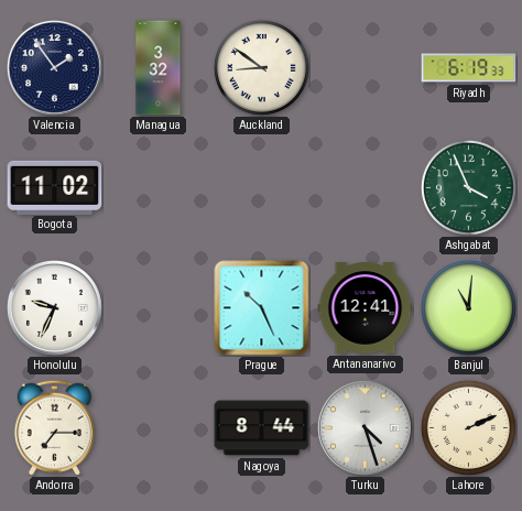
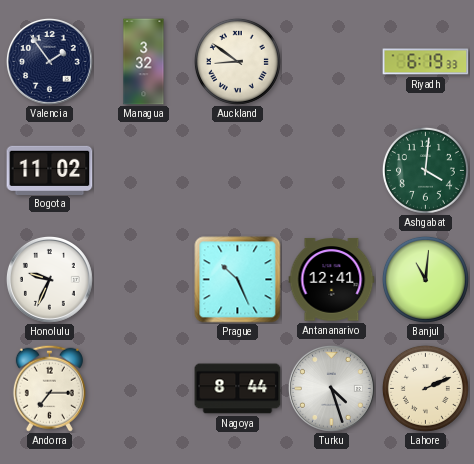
Ashgabat: 3:56 -> 4:01
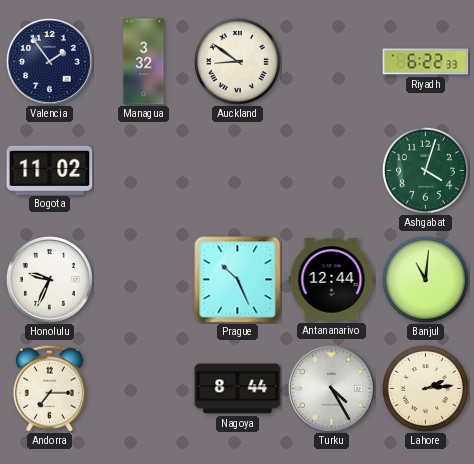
Riyadh: 6:19 -> 6:22
Ashgabat: 4:01 -> 4:03
Antananarivo: 12:41 -> 12:44
Turku: 4:27 -> 4:25
Lahore: 2:11 -> 2:14
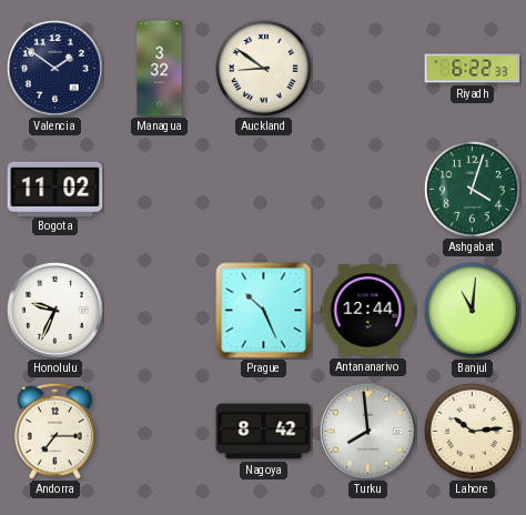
Valencia: 1:54 -> 1:51
Nagoya: 8:44 -> 8:42
Turku: 4:25 -> 7:59
Lahore: 2:14 -> 10:14
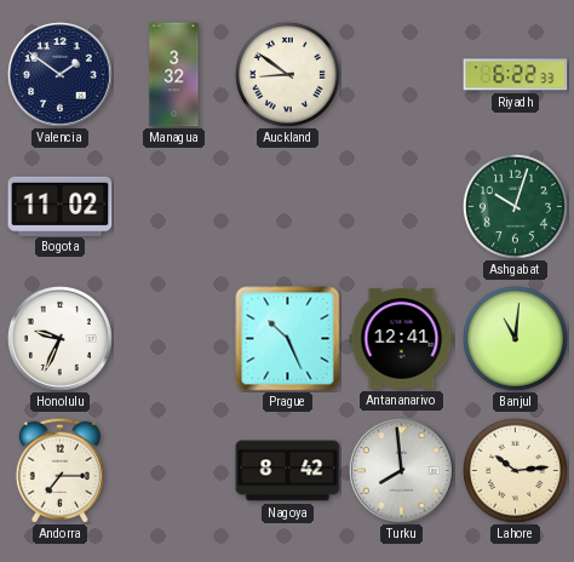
Ashgabat: 4:03 -> 10:03
Antananarivo: 12:44 -> 12:41
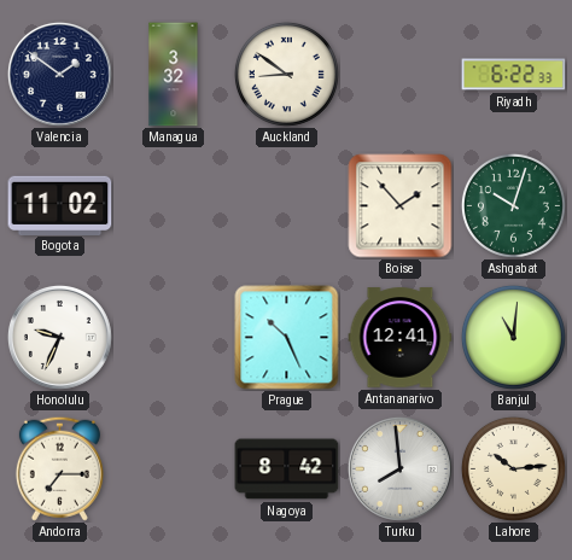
Boise: none -> 1:53
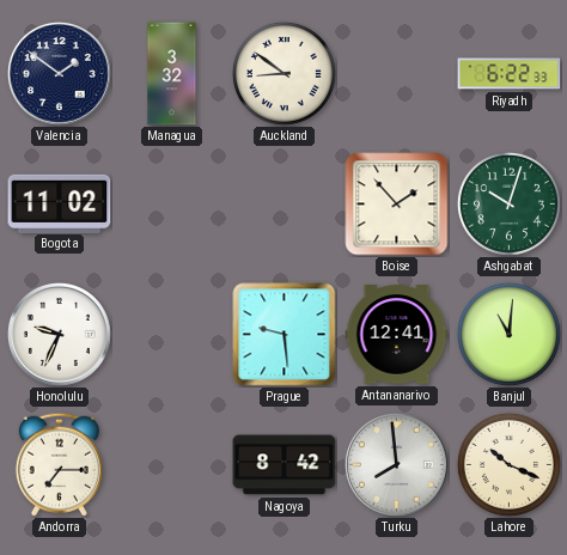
Prague: 10:26 -> 9:29
Lahore: 10:14 -> 10:19
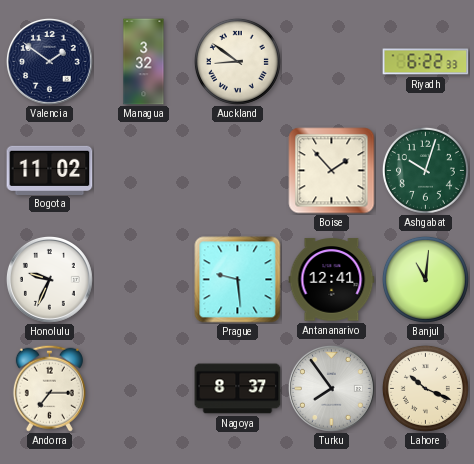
Nagoya: 8:42 -> 8:37
Turku: 7:59 -> 7:54
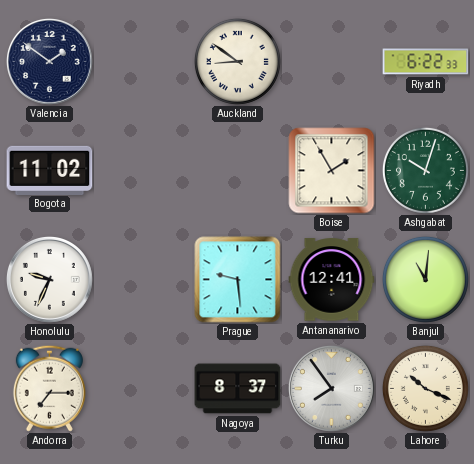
Managua: 3:32 -> none
Boise: 1:53 -> 1:55
